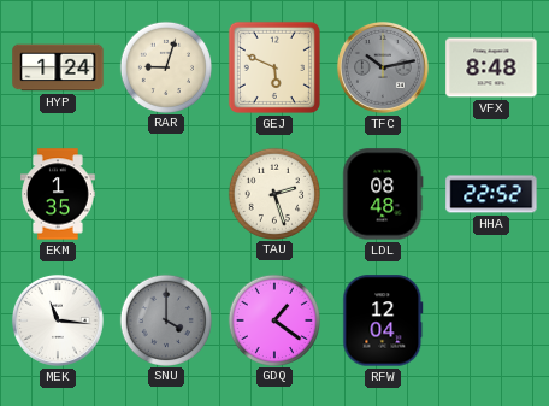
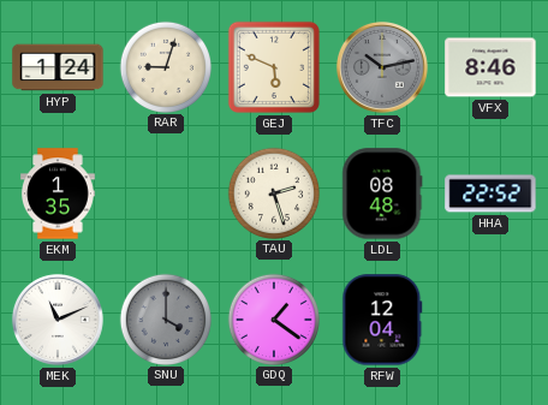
VFX: 8:48 -> 8:46
MEK: 11:16 -> 11:11
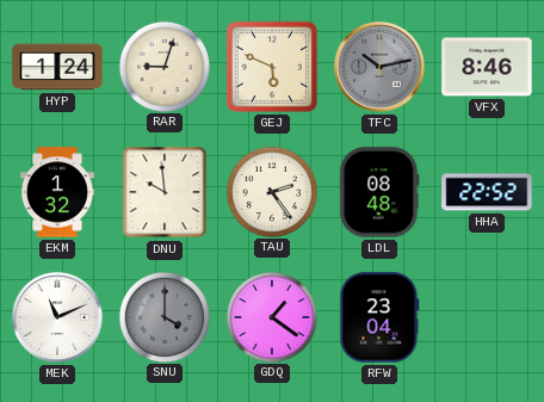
EKM: 1:35 -> 1:32
DNU: none -> 9:59
TAU: 2:27 -> 2:24
RFW: 12:04 -> 23:04
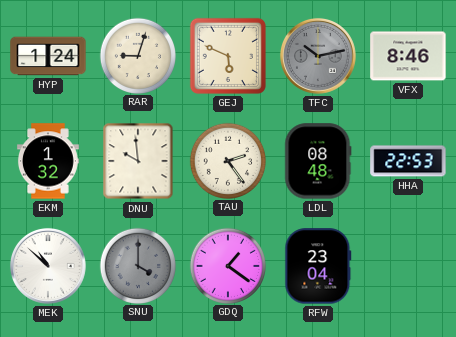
HHA: 22:52 -> 22:53
MEK: 11:11 -> 10:52
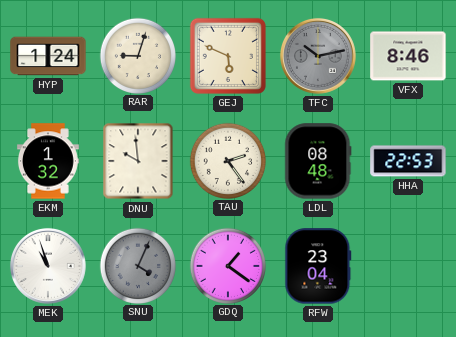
MEK: 10:52 -> 10:57
SNU: 4:00 -> 4:04
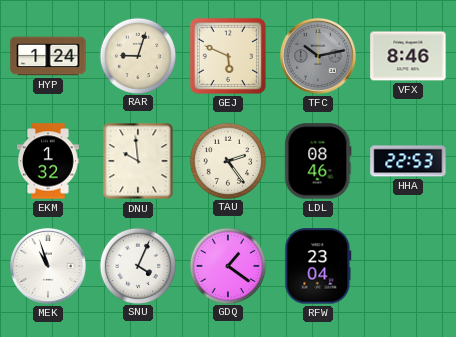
LDL: 08:48 -> 08:46
SNU dial: grey -> white
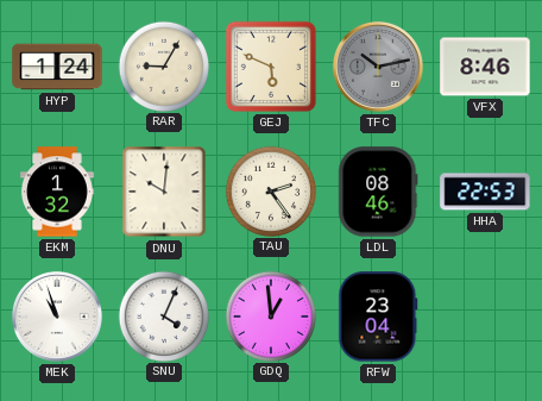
RAR: 9:03 -> 9:05
DNU: 9:59 -> 10:01
GDQ: 1:21 -> 12:59
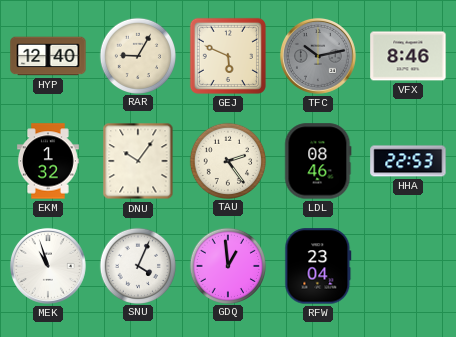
HYP: 1:24 -> 12:40
DNU: 10:01 -> 10:06
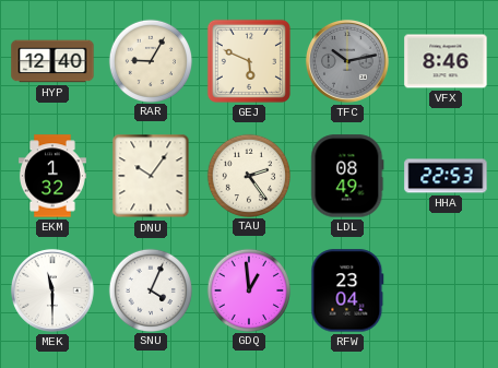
LDL: 08:46 -> 08:49
MEK: 10:57 -> 11:30
